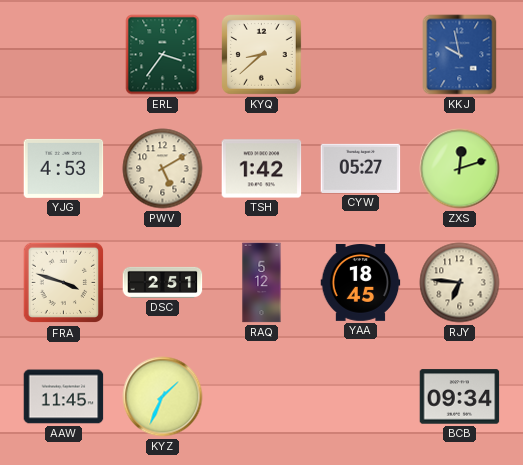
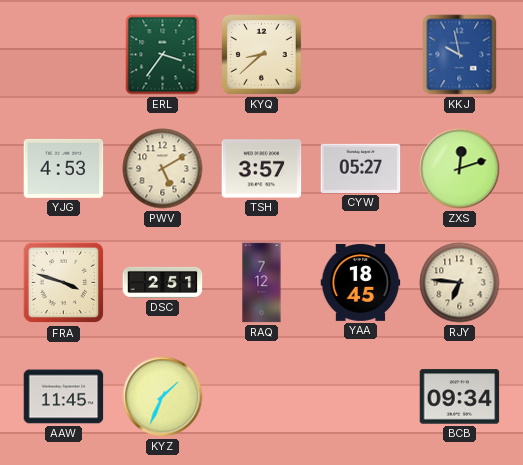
TSH: 1:42 -> 3:57
RAQ: 5:12 -> 7:12
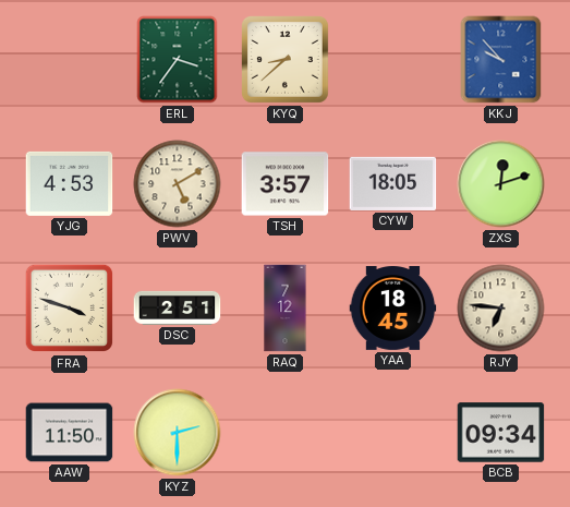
KKJ: 9:58 -> 9:53
CYW: 05:27 -> 18:05
AAW: 11:45 -> 11:50
KYZ: 1:34 -> 2:30
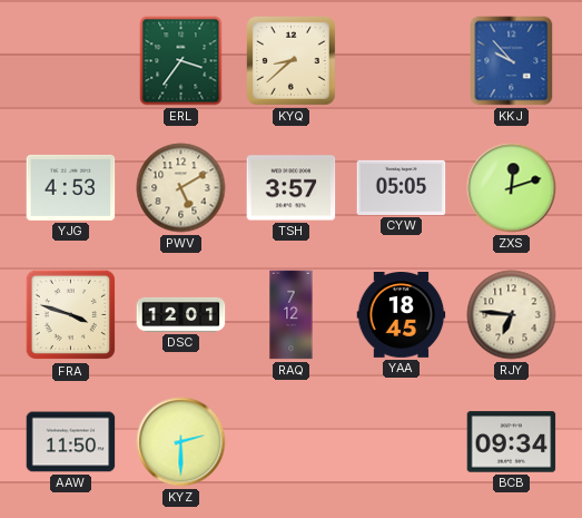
CYW: 18:05 -> 05:05
DSC: 2:51 -> 12:01
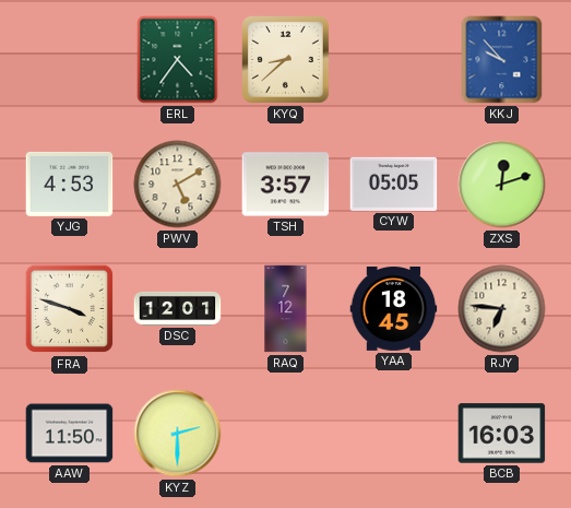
ERL: 3:36 -> 4:36
BCB: 09:34 -> 16:03
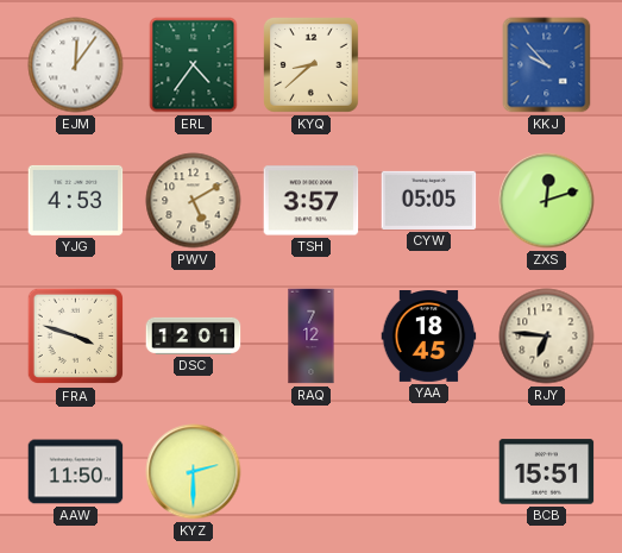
EJM: none -> 12:06
BCB: 16:03 -> 15:51
